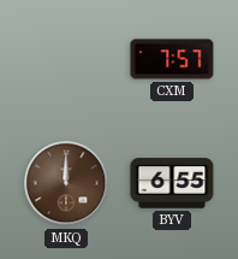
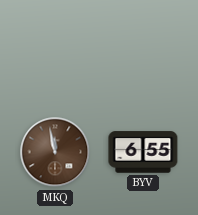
CXM: 7:57 -> none
MKQ: 12:00 -> 11:58
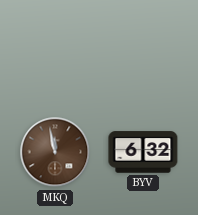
BYV: 6:55 -> 6:32
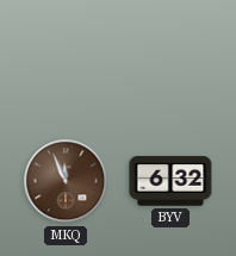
MKQ: 11:58 -> 11:56
